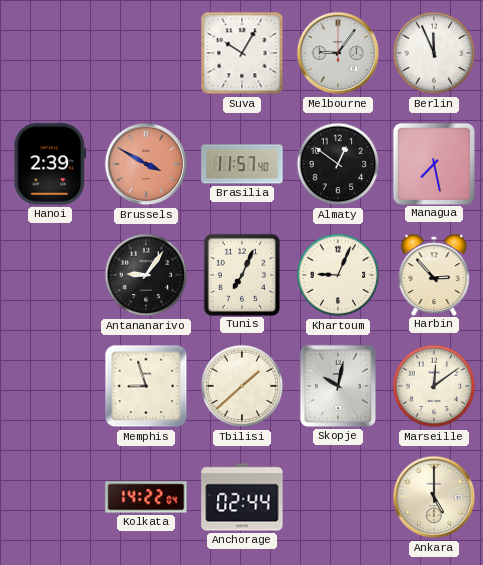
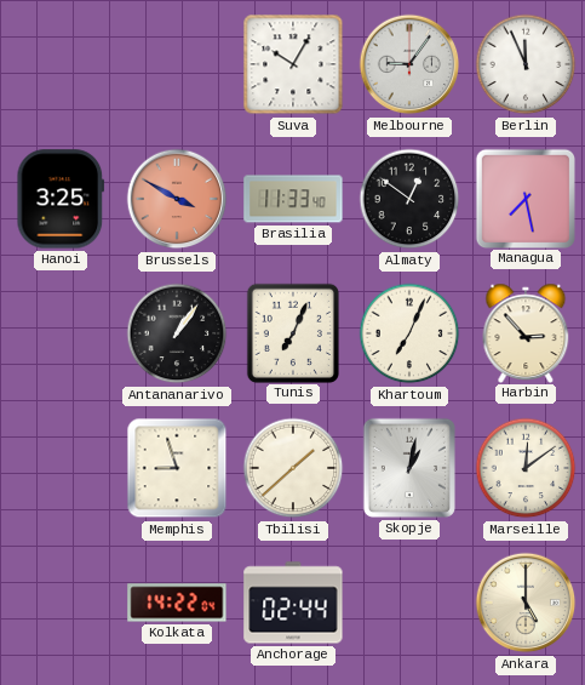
Hanoi: 2:39 -> 3:25
Brasilia: 11:57 -> 11:33
Antananarivo: 9:06 -> 1:06
Khartoum: 9:04 -> 7:04
Skopje: 10:02 -> 1:02
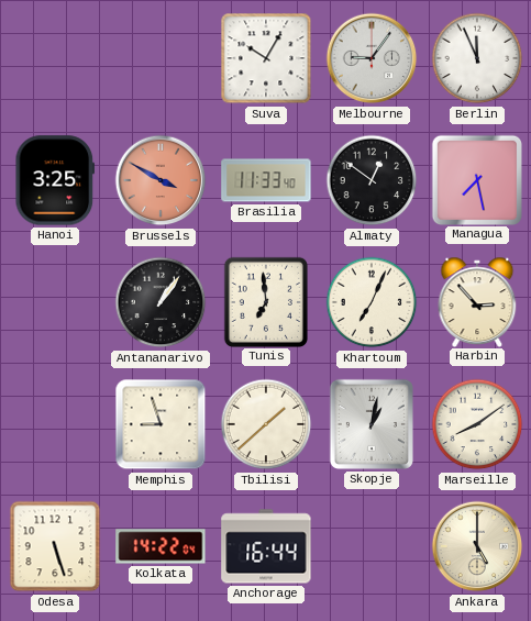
Tunis: 7:04 -> 6:59
Marseille: 12:09 -> 8:09
Odesa: none -> 5:27
Anchorage: 02:44 -> 16:44
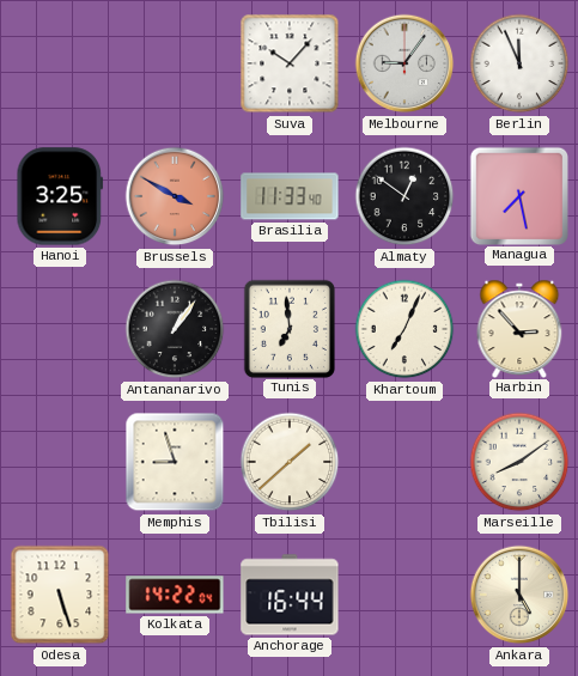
Suva: 10:05 -> 10:07
Skopje: 1:02 -> none
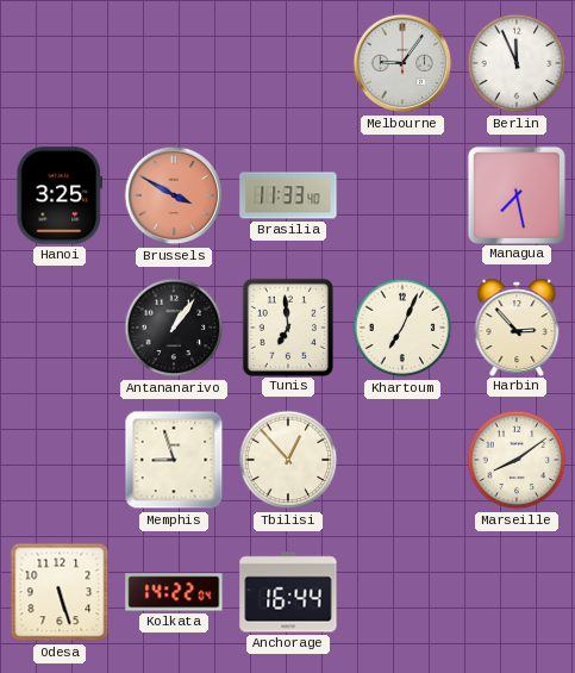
Suva: 10:07 -> none
Almaty: 12:51 -> none
Tbilisi: 1:38 -> 12:53
Ankara: 5:00 -> none
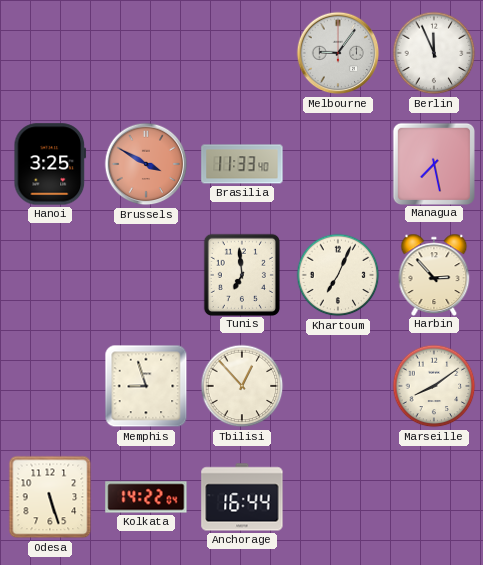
Antananarivo: 1:06 -> none
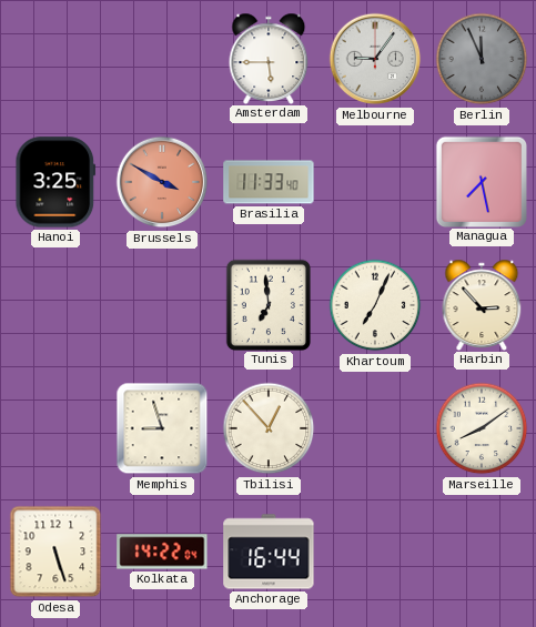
Amsterdam: none -> 5:45
Berlin dial: white -> grey
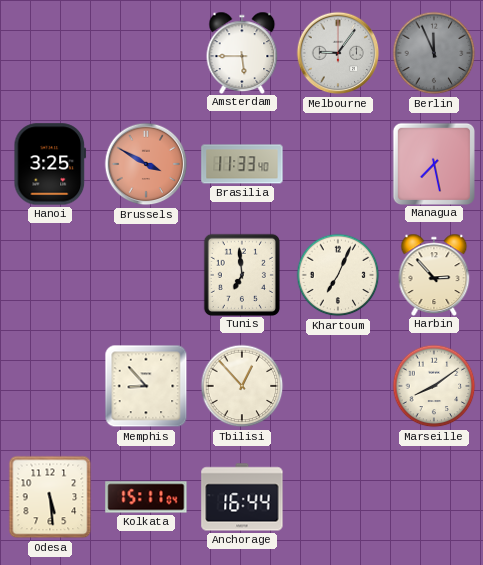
Memphis: 8:57 -> 8:53
Odesa: 5:27 -> 5:29
Kolkata: 14:22 -> 15:11
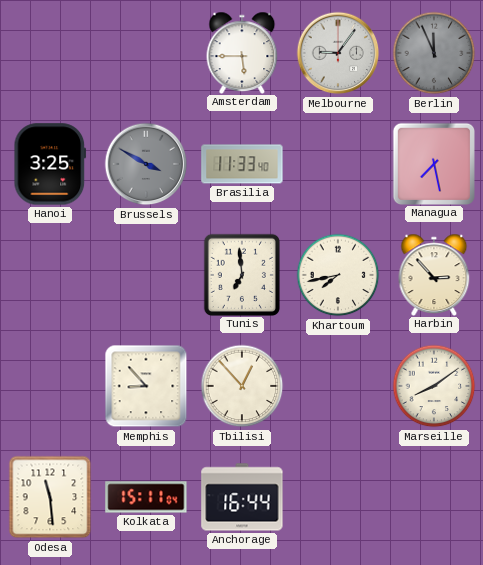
Brussels dial: salmon -> grey
Khartoum: 7:04 -> 7:43
Odesa: 5:29 -> 11:29
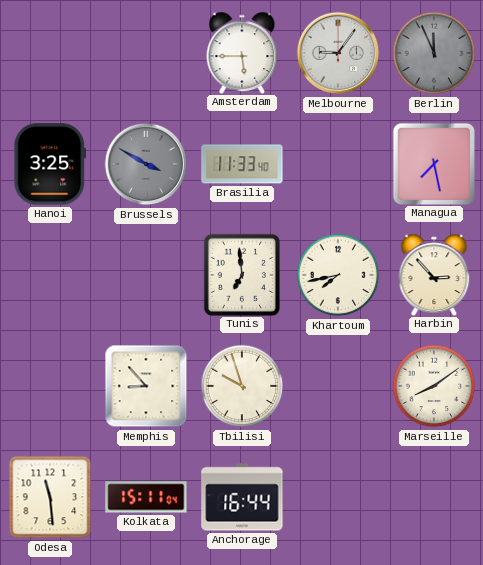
Tbilisi: 12:53 -> 9:57
